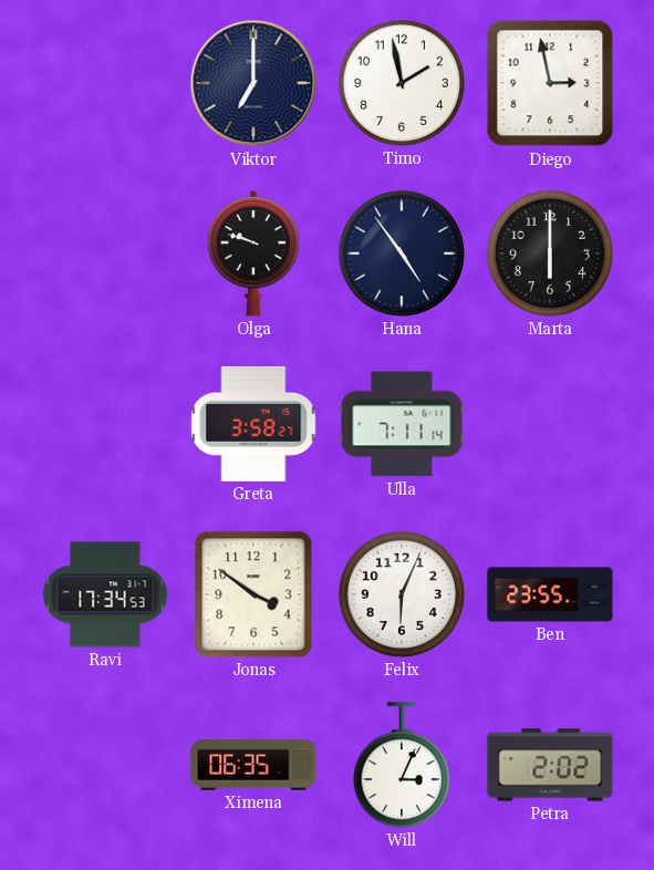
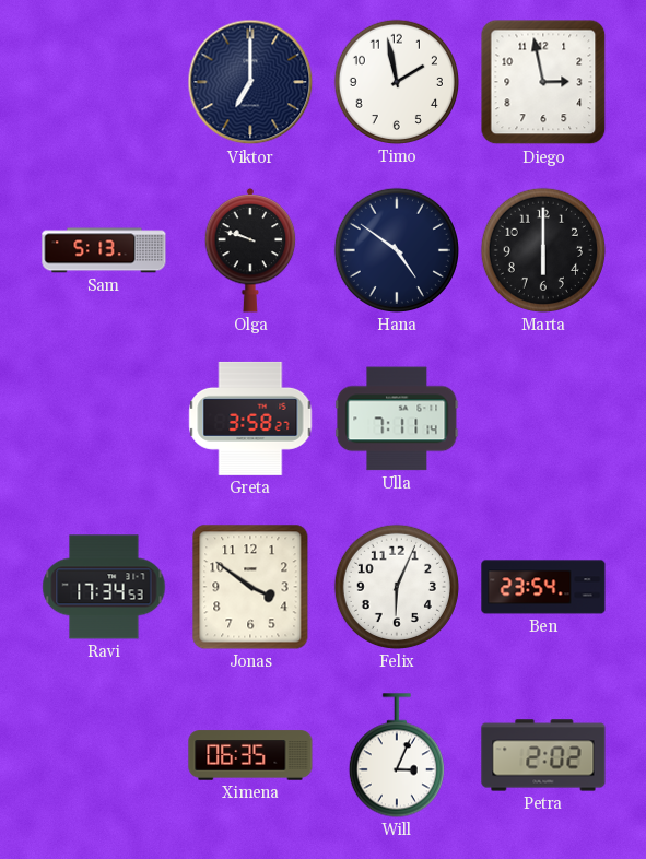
Sam: none -> 5:13
Hana: 4:54 -> 4:51
Ben: 23:55 -> 23:54
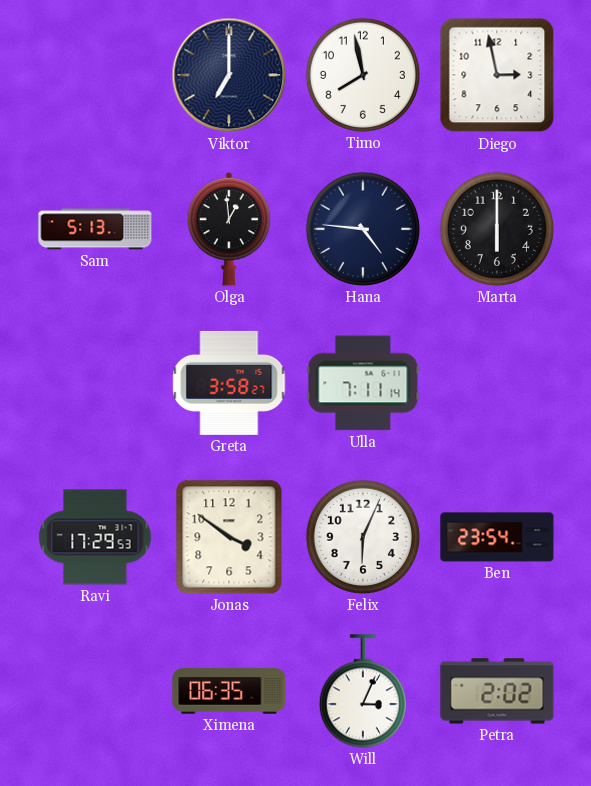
Timo: 1:58 -> 7:58
Olga: 9:48 -> 12:59
Hana: 4:51 -> 4:46
Ravi: 17:34 -> 17:29
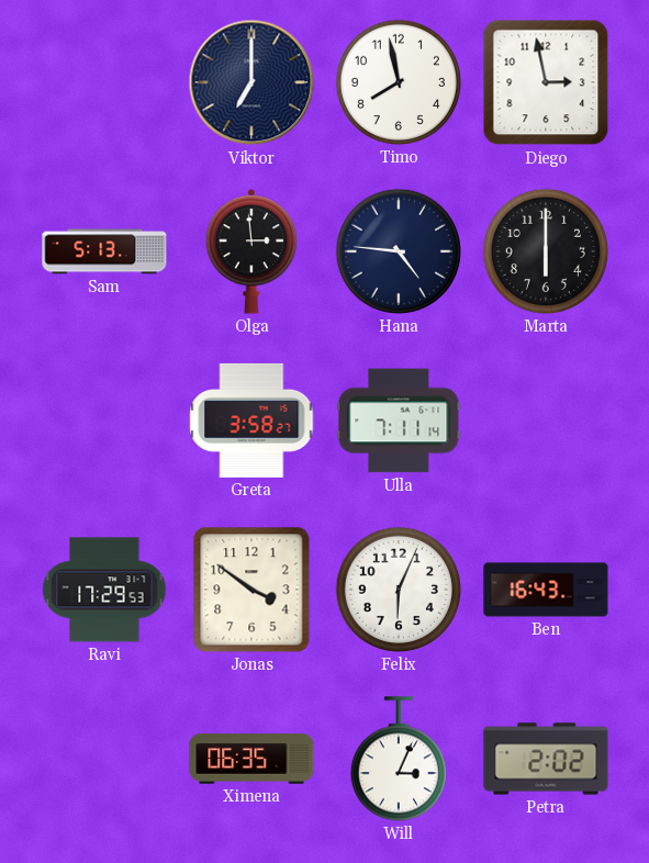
Olga: 12:59 -> 2:59
Ben: 23:54 -> 16:43
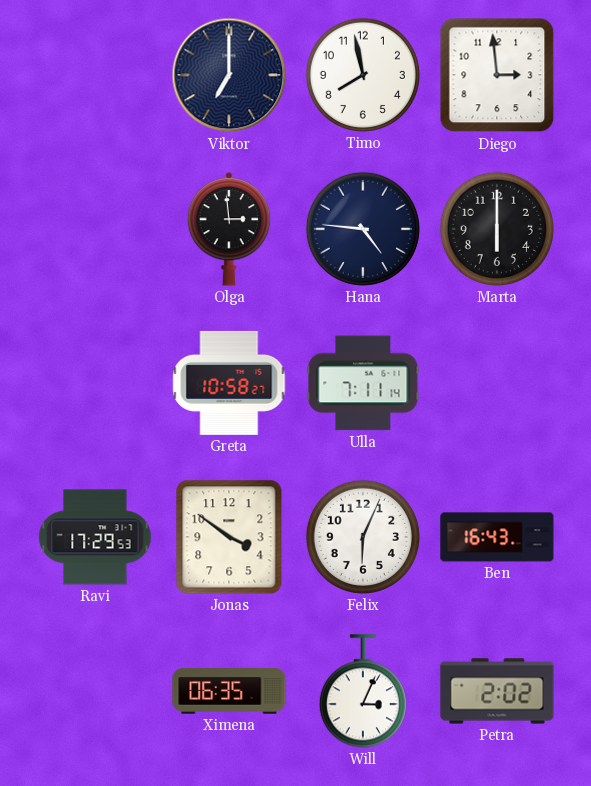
Diego: 2:58 -> 2:59
Sam: 5:13 -> none
Greta: 3:58 -> 10:58
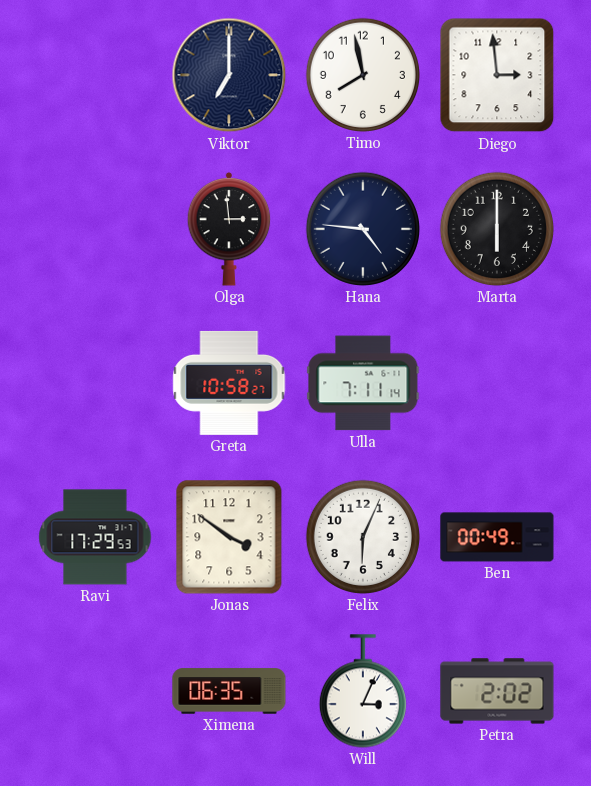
Ben: 16:43 -> 00:49
